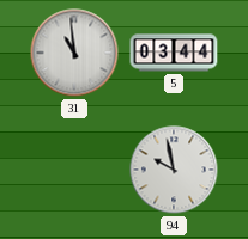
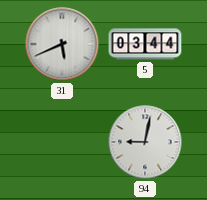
31: 10:59 -> 5:41
94: 9:58 -> 9:02
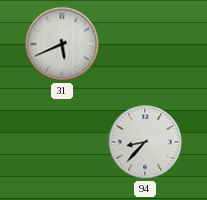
5: 03:44 -> none
94: 9:02 -> 8:37
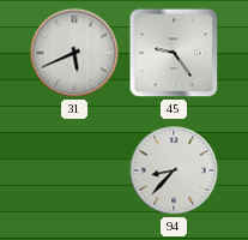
45: none -> 9:24
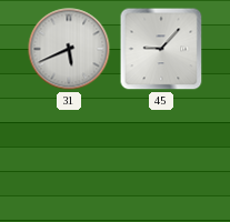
45: 9:24 -> 9:07
94: 8:37 -> none
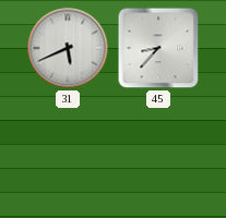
45: 9:07 -> 8:37
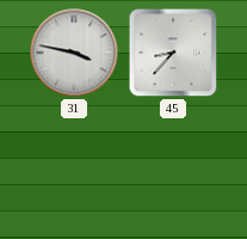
31: 5:41 -> 3:47
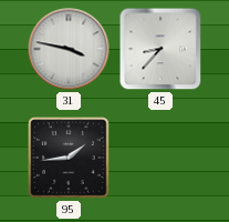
95: none -> 1:44
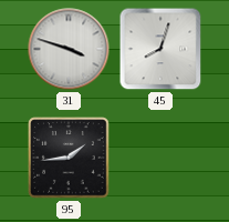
31: 3:47 -> 3:48
45: 8:37 -> 8:03
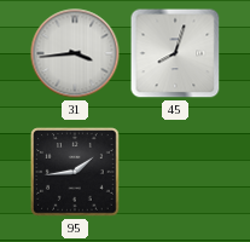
31: 3:48 -> 3:44
